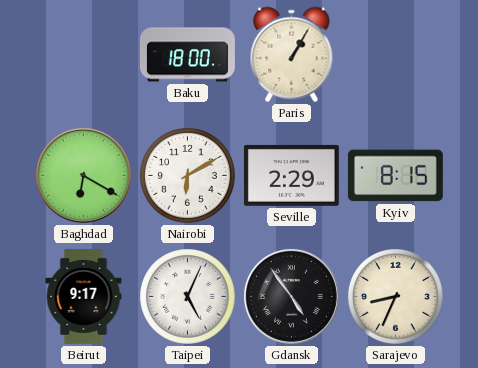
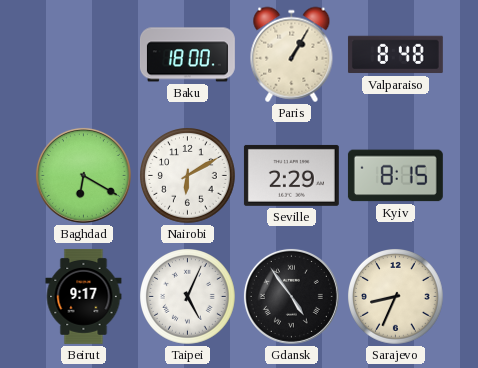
Valparaiso: none -> 8:48
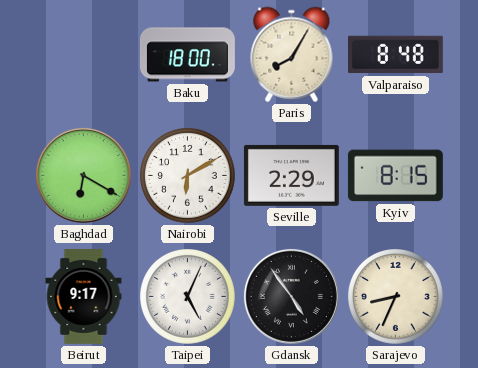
Paris: 1:05 -> 8:05
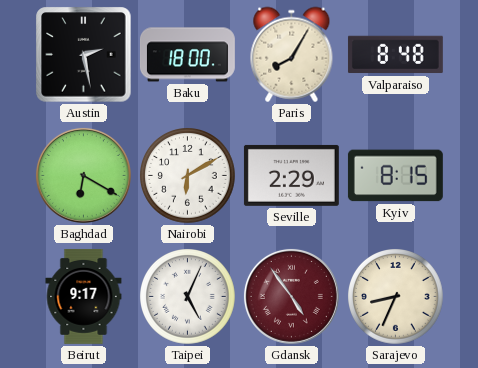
Austin: none -> 2:28
Gdansk dial: black -> burgundy
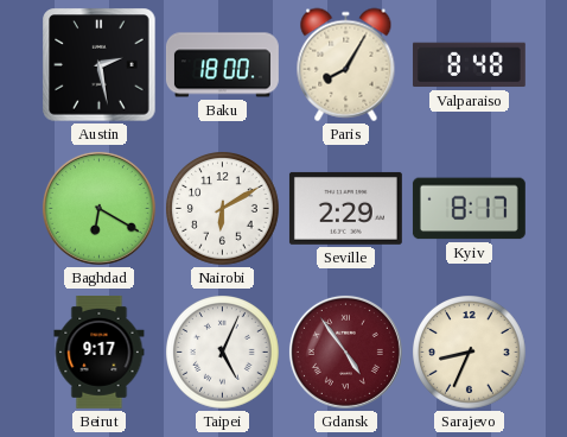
Kyiv: 8:15 -> 8:17
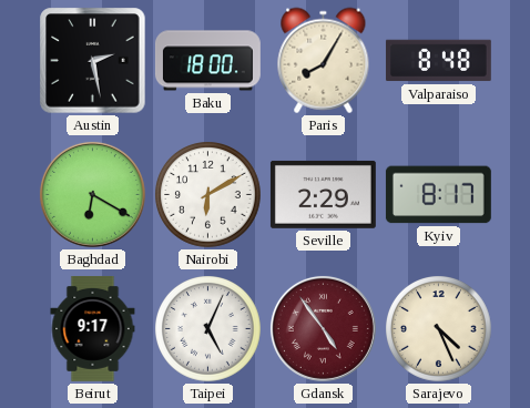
Sarajevo: 8:34 -> 4:26
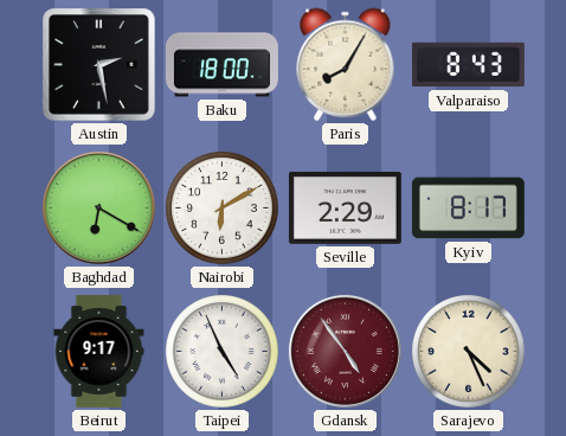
Valparaiso: 8:48 -> 8:43
Taipei: 5:04 -> 4:56
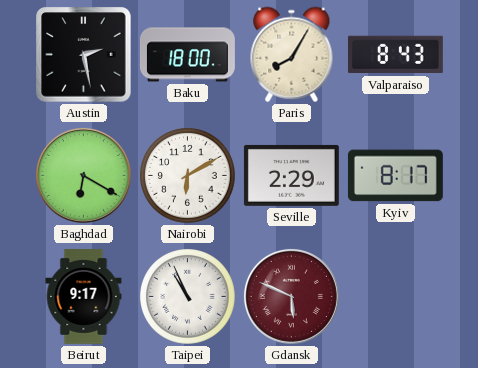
Taipei: 4:56 -> 10:56
Gdansk: 4:54 -> 5:49
Sarajevo: 4:26 -> none
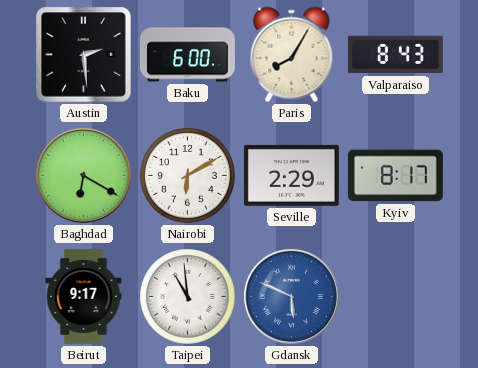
Austin: 2:28 -> 2:29
Baku: 18:00 -> 6:00
Taipei: 10:56 -> 10:59
Gdansk dial: burgundy -> blue
